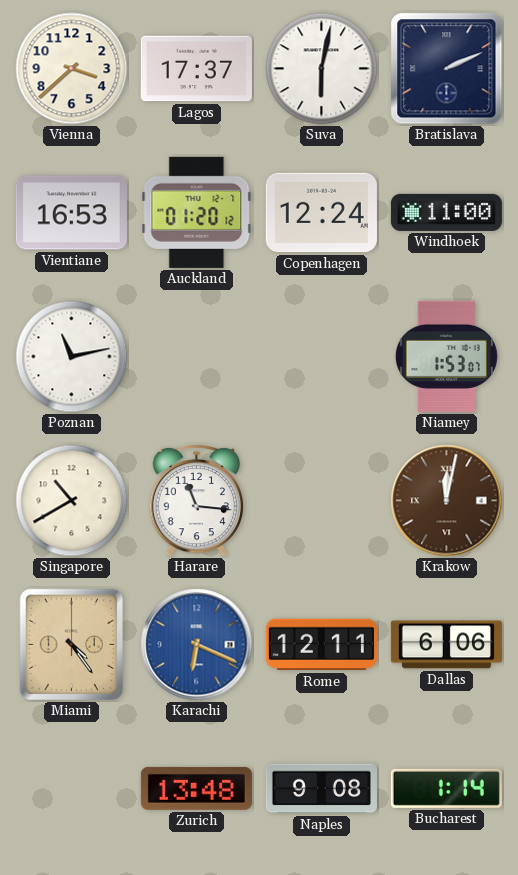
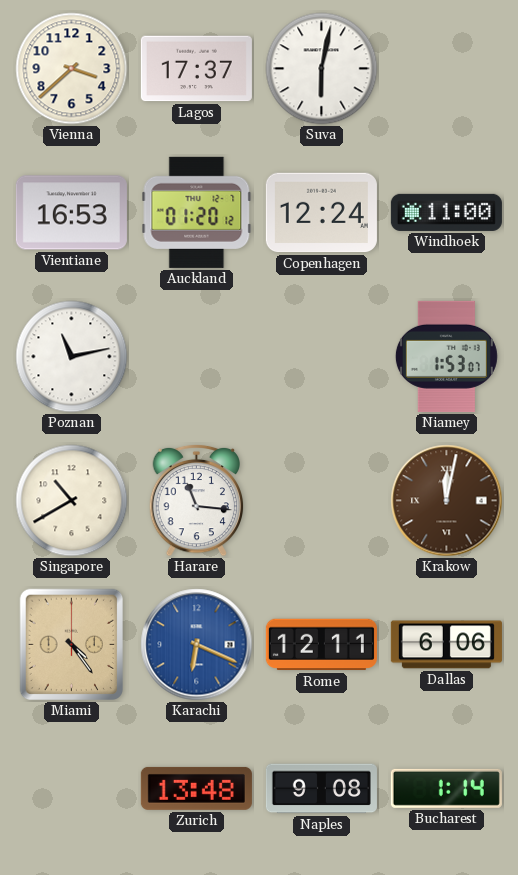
Bratislava: 2:11 -> none
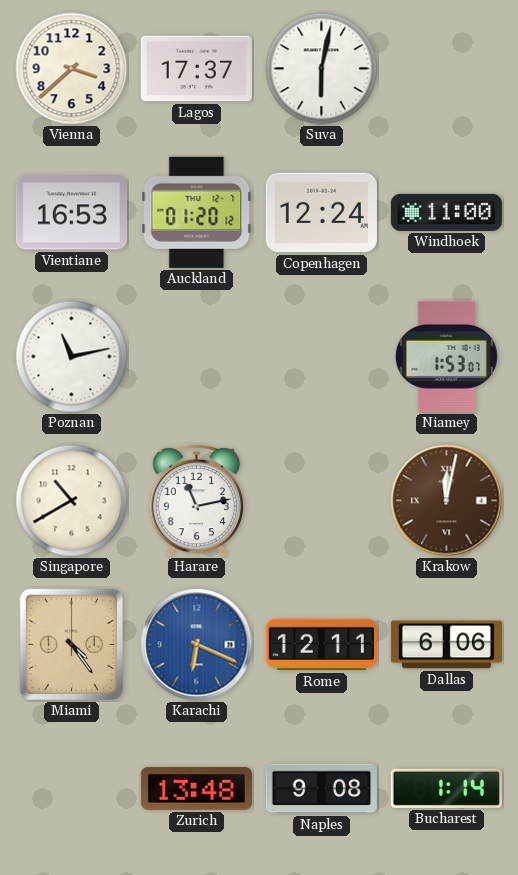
Harare: 11:16 -> 11:13
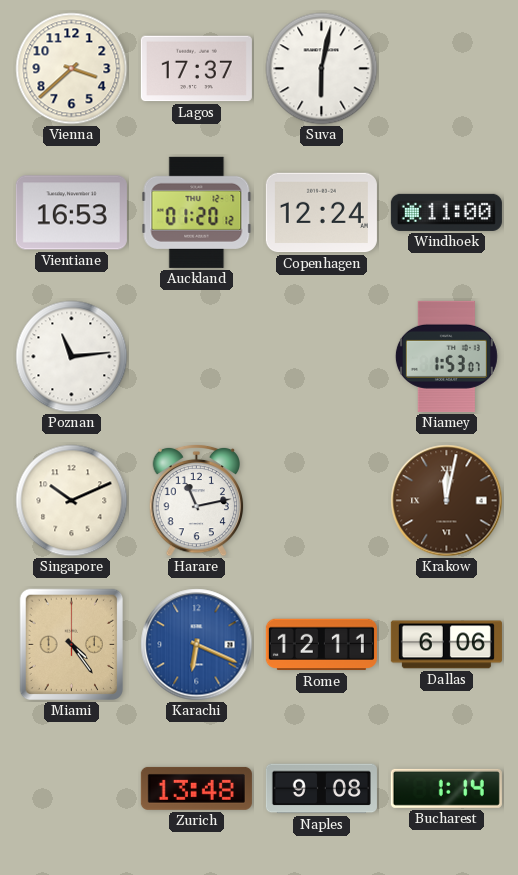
Poznan: 11:13 -> 11:14
Singapore: 10:40 -> 10:11
